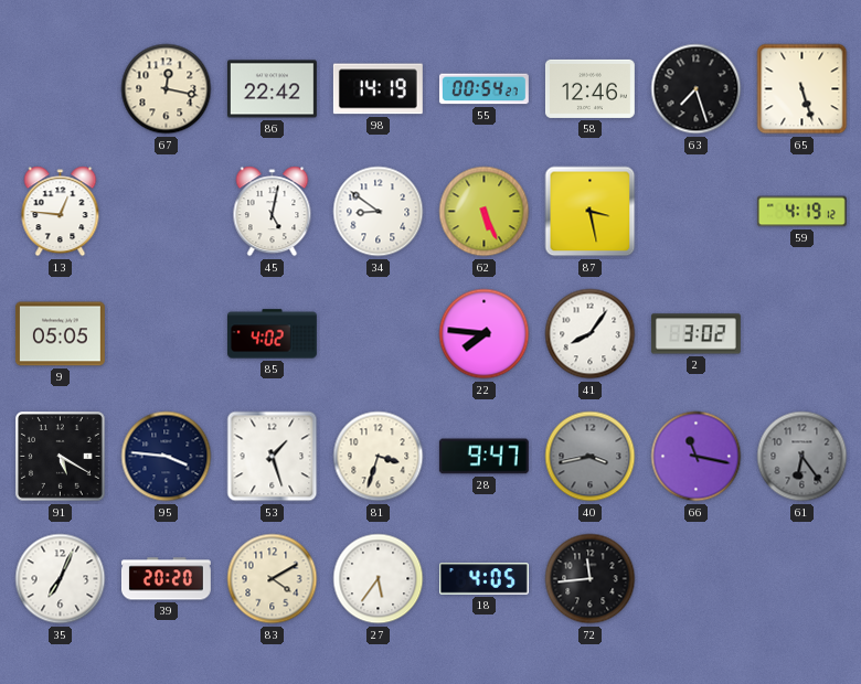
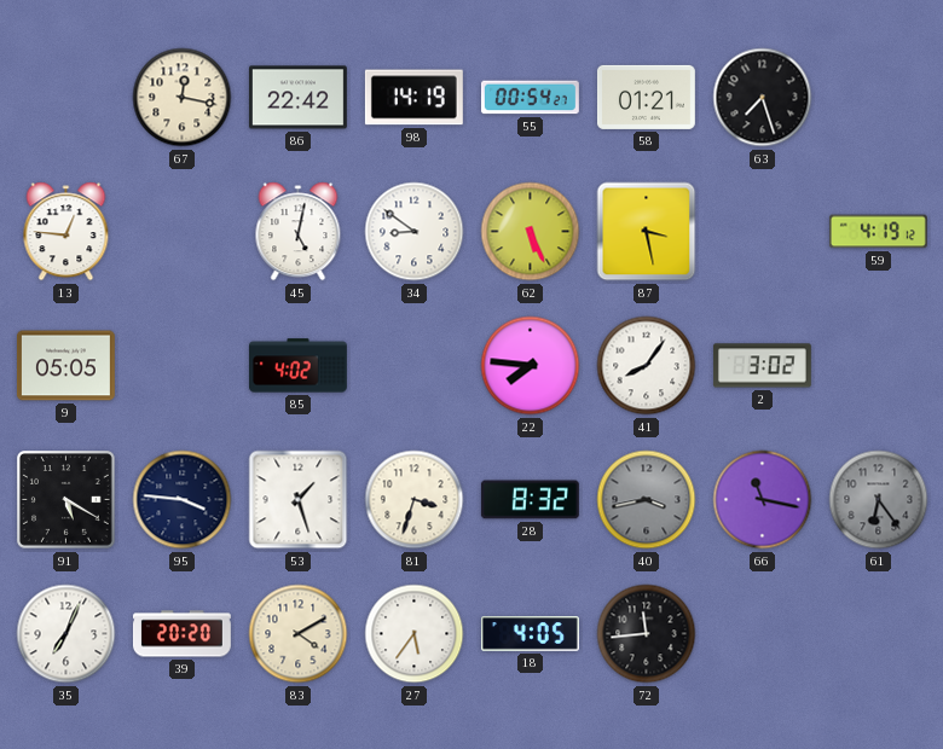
58: 12:46 -> 01:21
65: 5:27 -> none
28: 9:47 -> 8:32
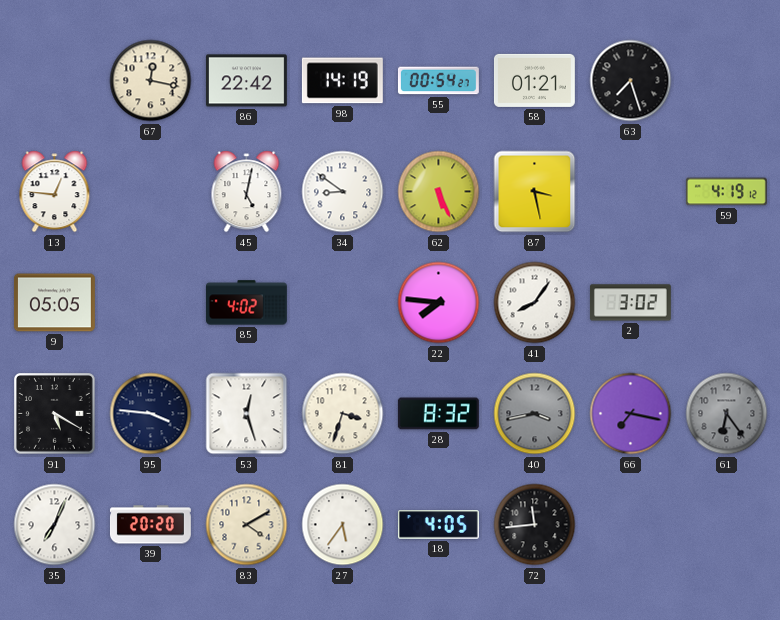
53: 1:27 -> 12:27
66: 11:17 -> 7:17
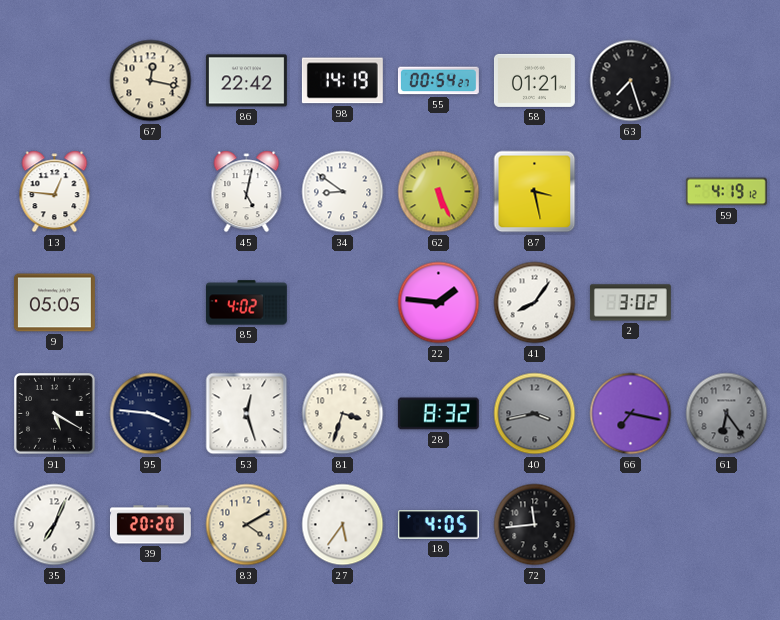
22: 7:46 -> 1:46
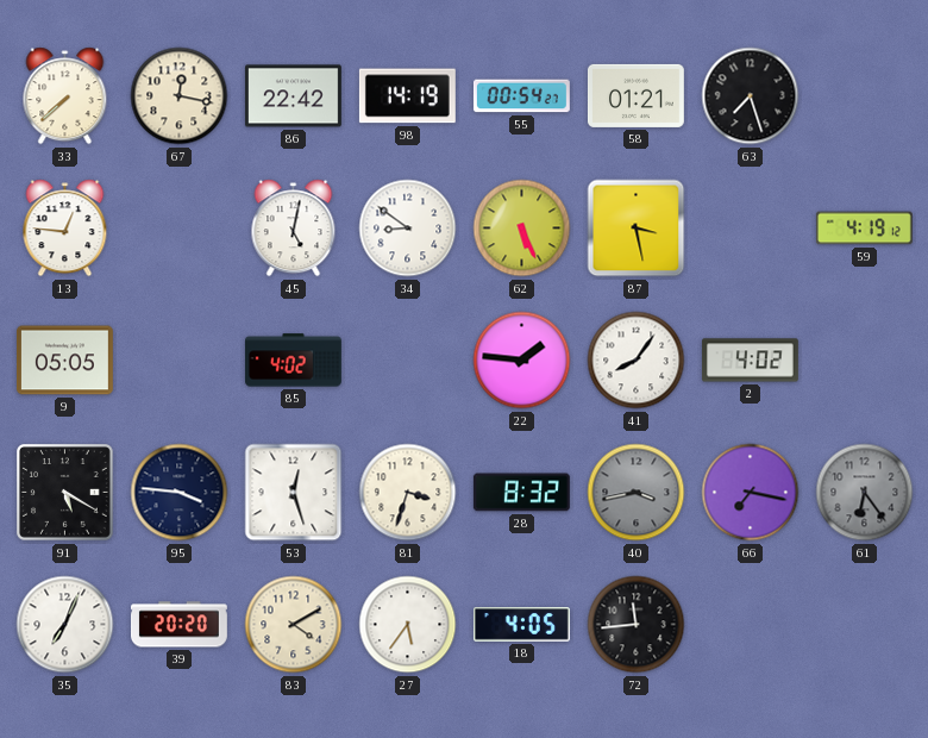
33: none -> 7:38
2: 3:02 -> 4:02
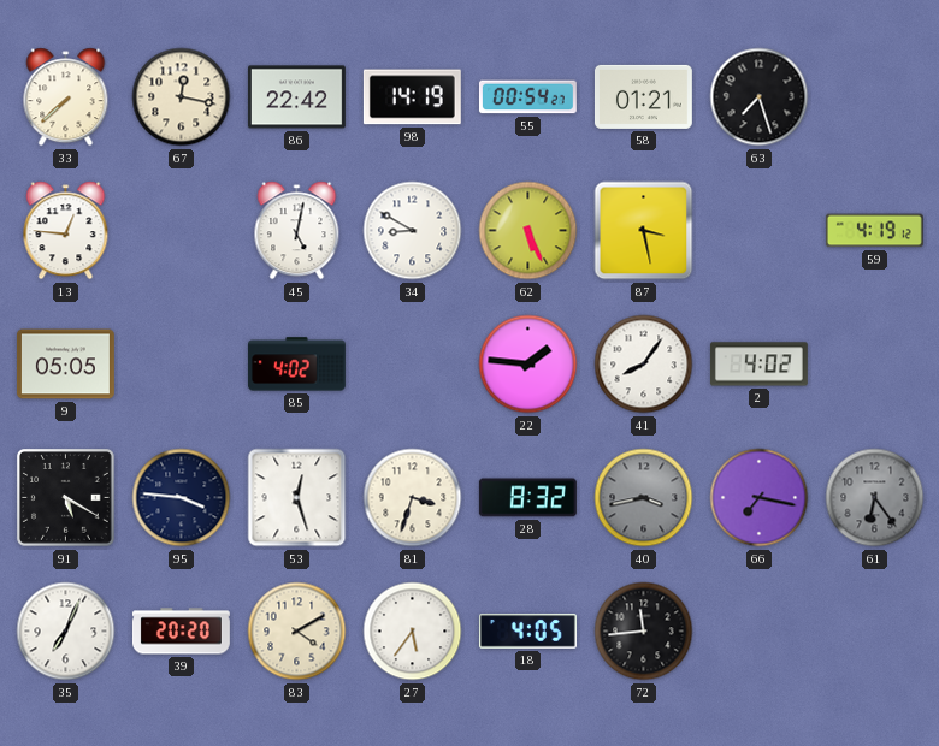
34: 8:51 -> 8:50
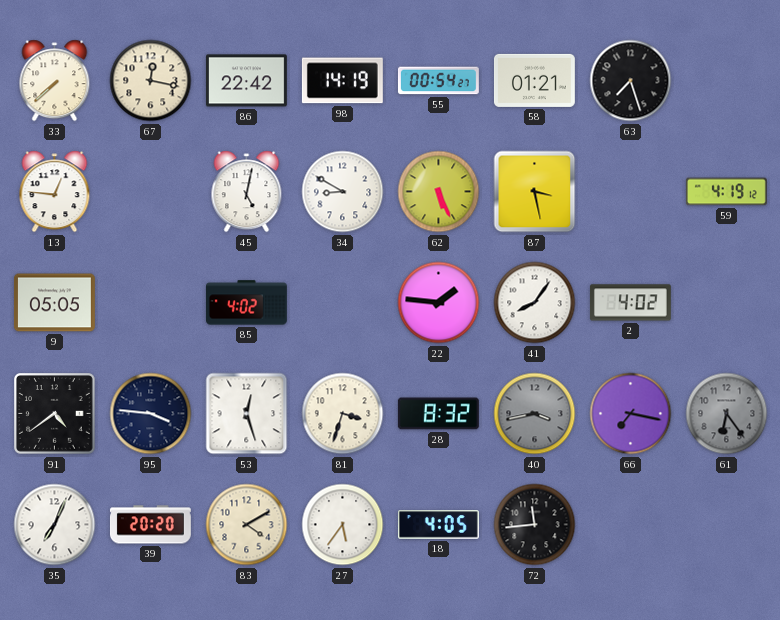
91: 5:20 -> 4:39
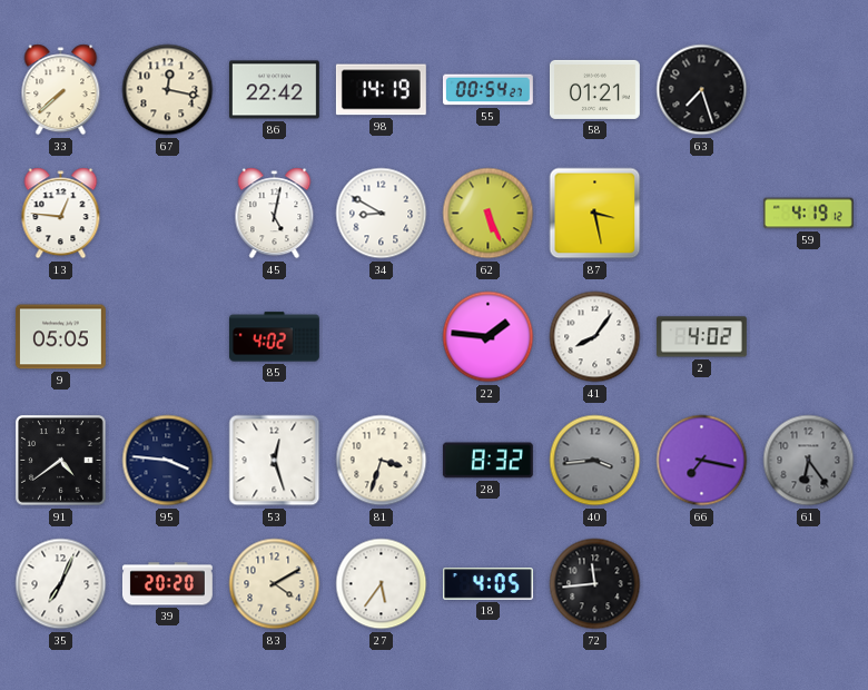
40: 3:43 -> 3:44
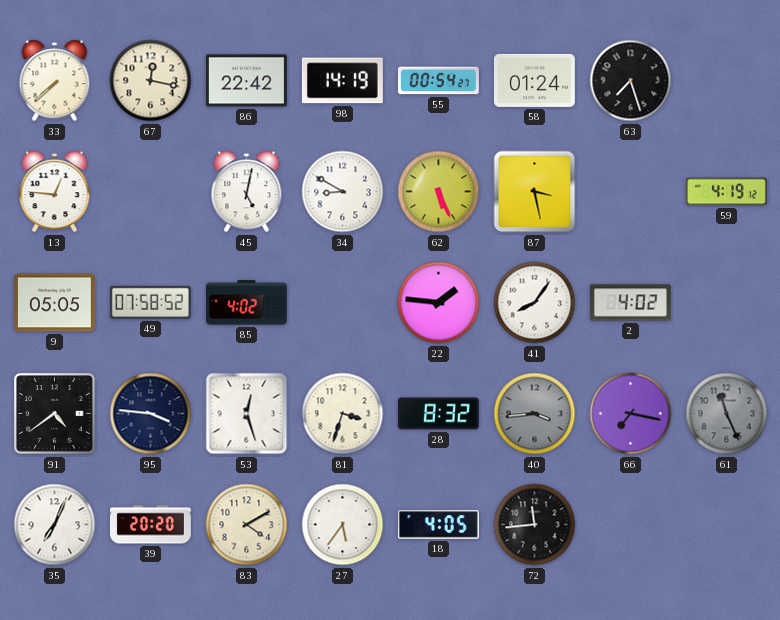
58: 01:21 -> 01:24
49: none -> 07:58
61: 6:24 -> 11:26
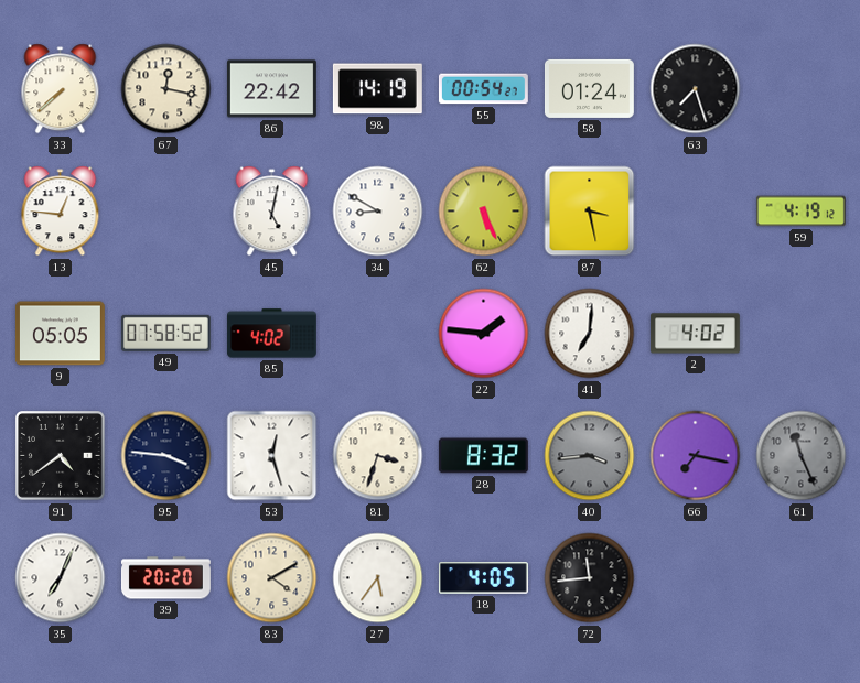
41: 8:06 -> 7:01
